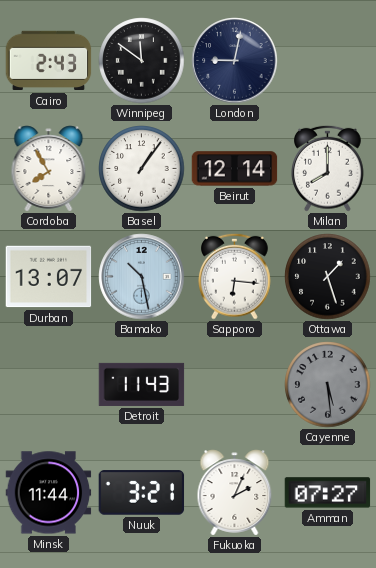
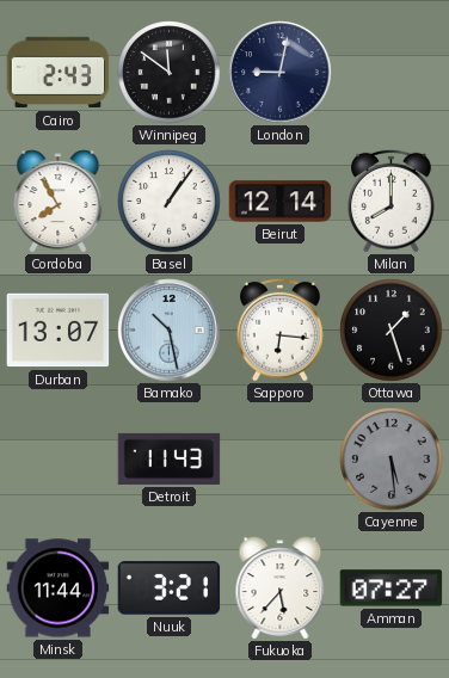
Fukuoka: 2:04 -> 5:37
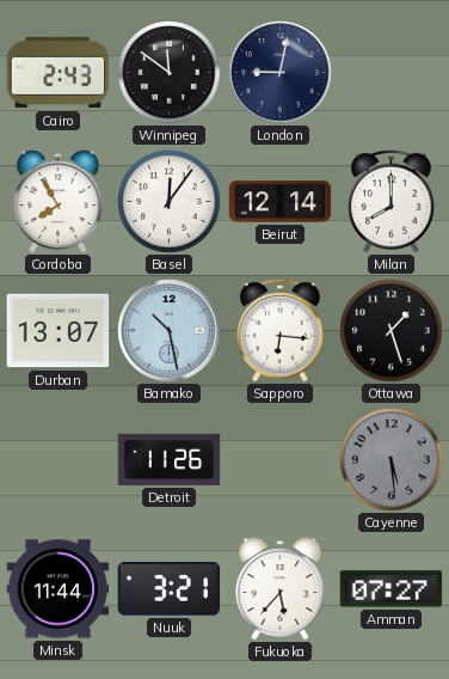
Basel: 1:06 -> 12:06
Detroit: 11:43 -> 11:26
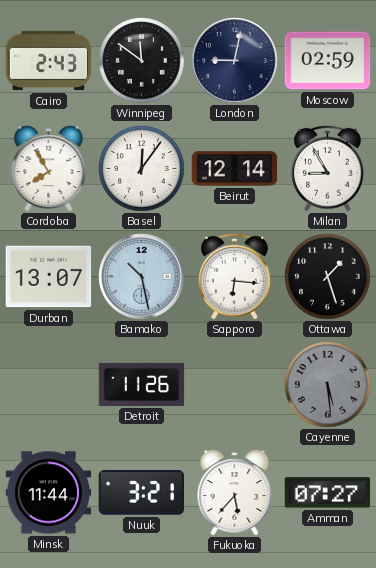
Moscow: none -> 02:59
Milan: 8:00 -> 8:55
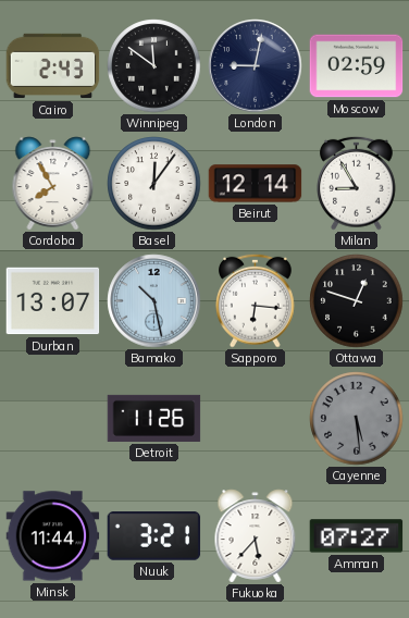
Ottawa: 1:27 -> 12:48
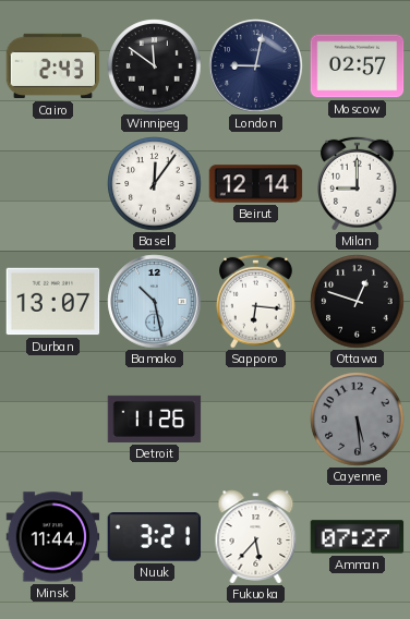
Moscow: 02:59 -> 02:57
Cordoba: 7:55 -> none
Milan: 8:55 -> 9:00
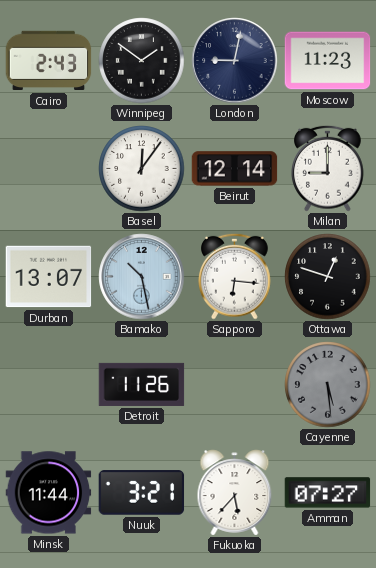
Winnipeg: 11:51 -> 1:51
Moscow: 02:57 -> 11:23
